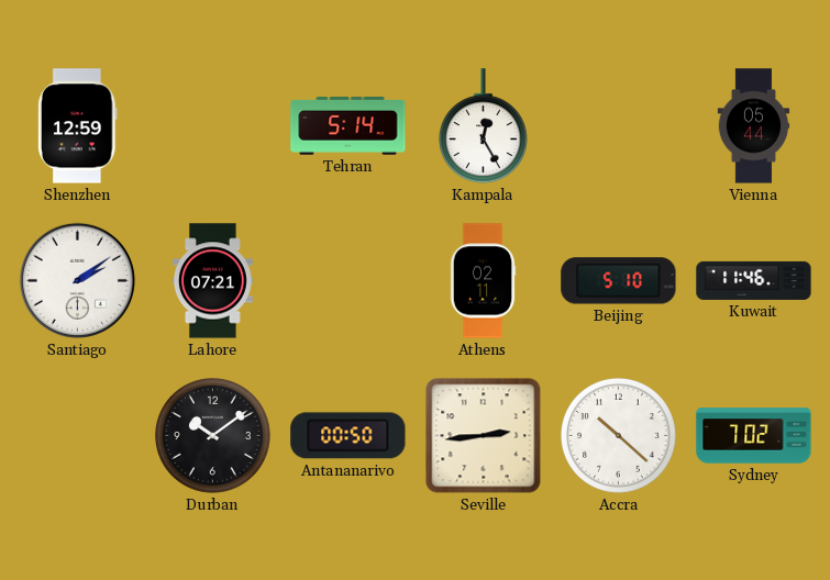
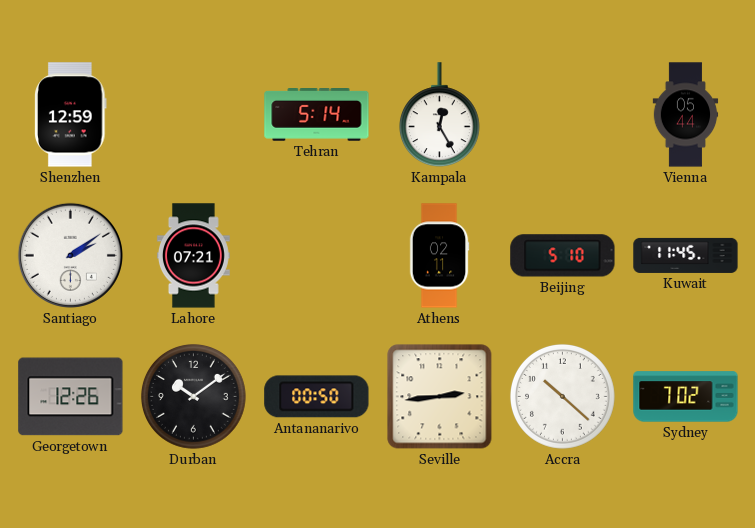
Kuwait: 11:46 -> 11:45
Georgetown: none -> 12:26
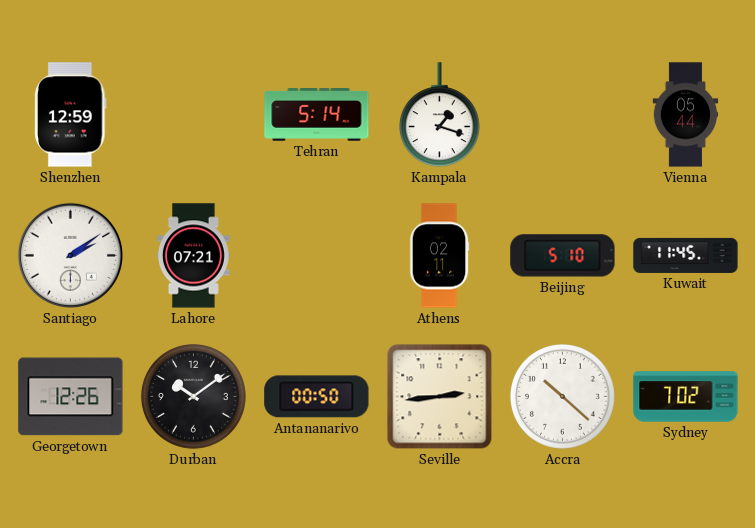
Kampala: 12:25 -> 1:18
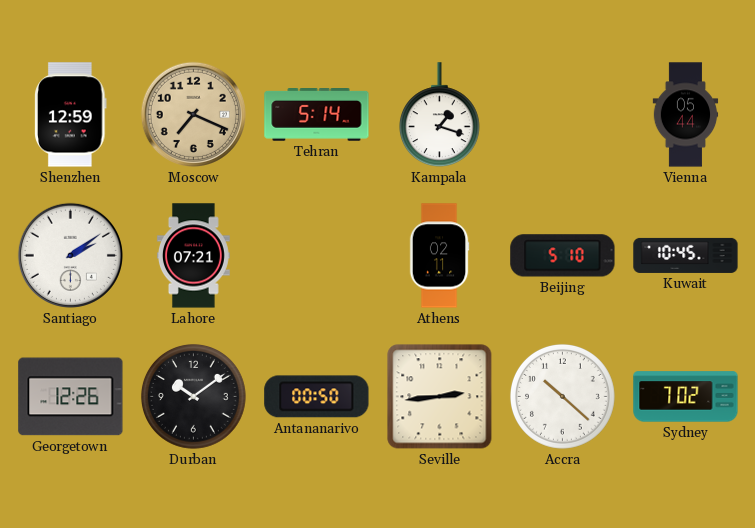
Moscow: none -> 7:19
Kuwait: 11:45 -> 10:45
